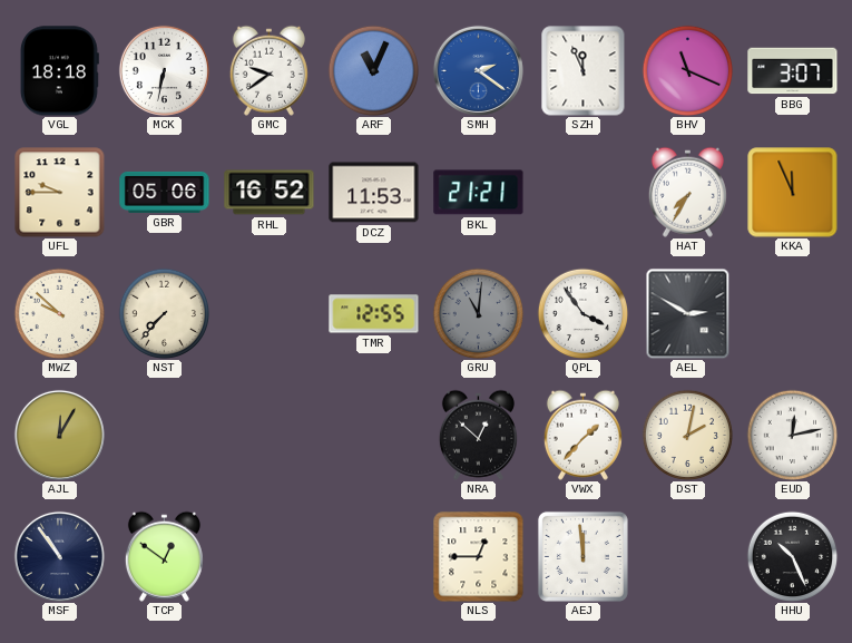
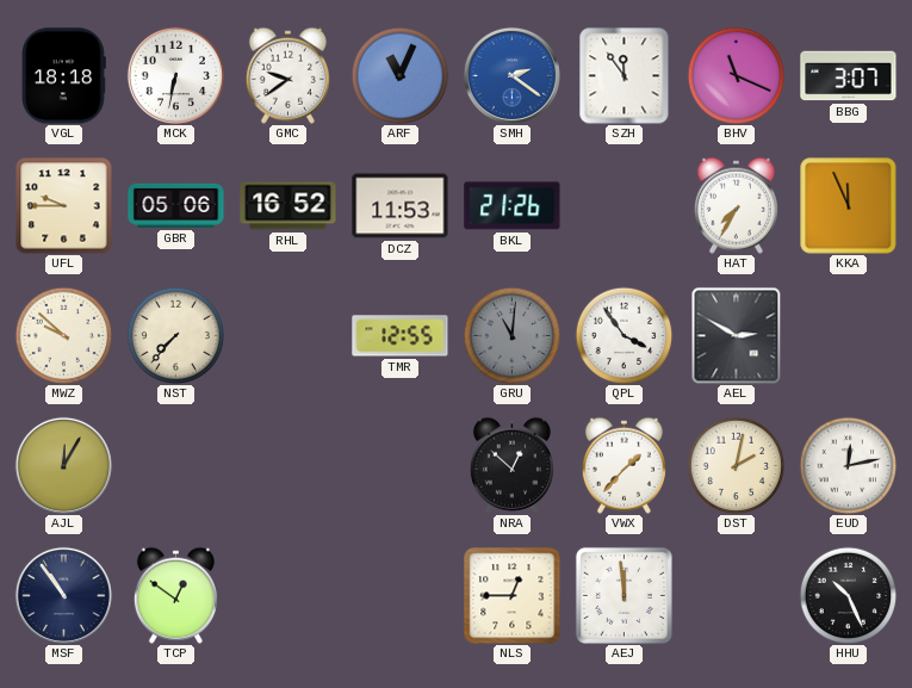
SZH: 11:56 -> 11:54
BKL: 21:21 -> 21:26
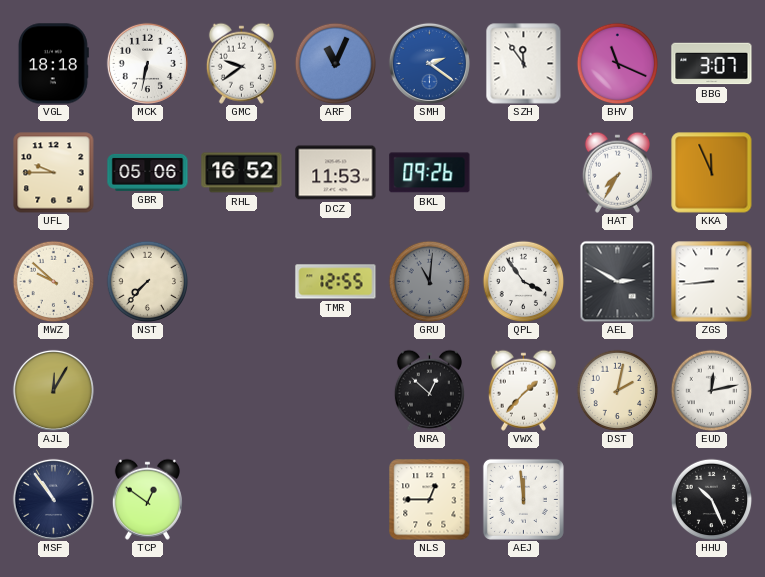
BKL: 21:26 -> 09:26
ZGS: none -> 8:44
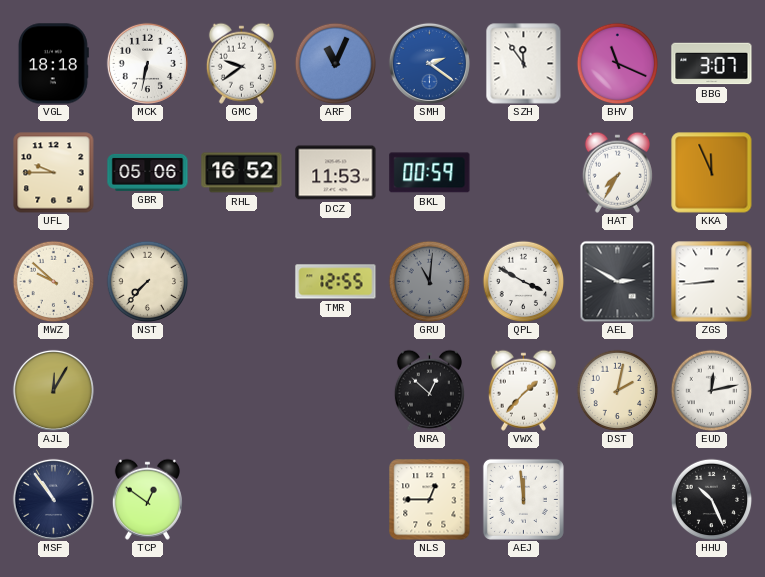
BKL: 09:26 -> 00:59
QPL: 3:54 -> 3:50
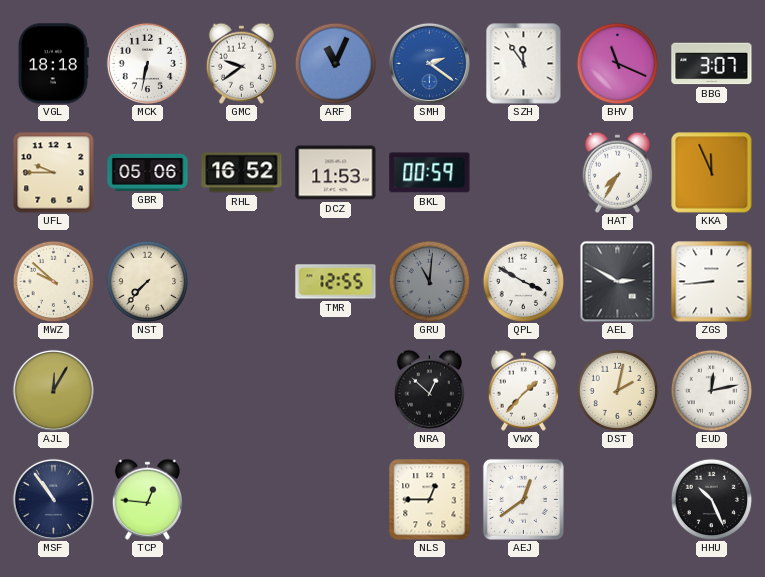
TCP: 12:51 -> 12:46
AEJ: 11:59 -> 12:39
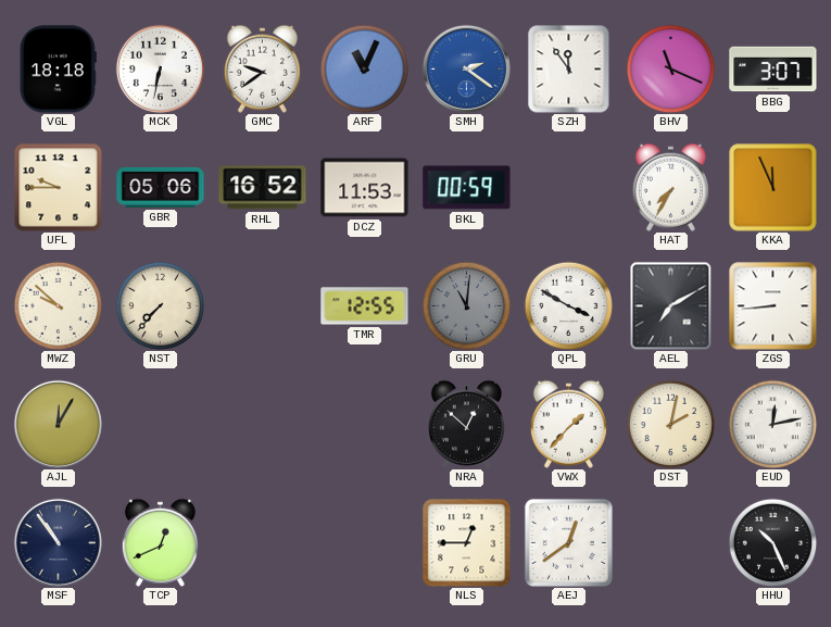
AEL: 2:50 -> 7:10
TCP: 12:46 -> 12:41
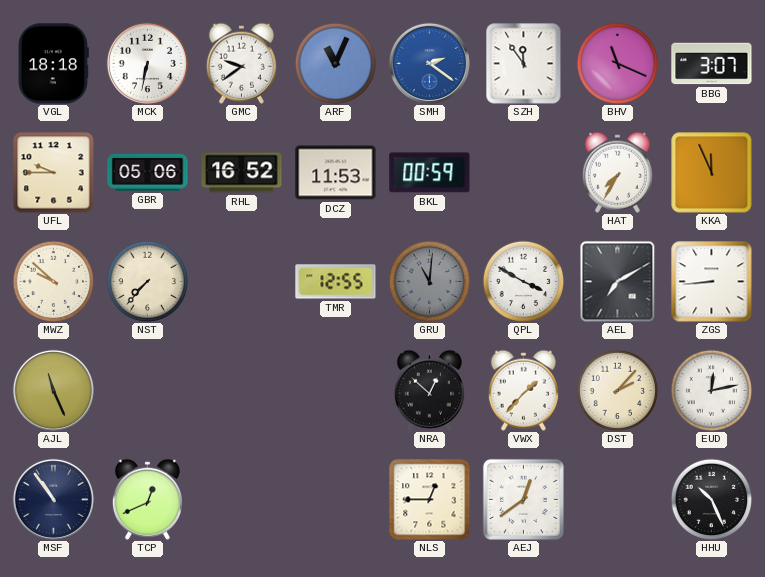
AJL: 12:05 -> 11:26
DST: 2:02 -> 2:07
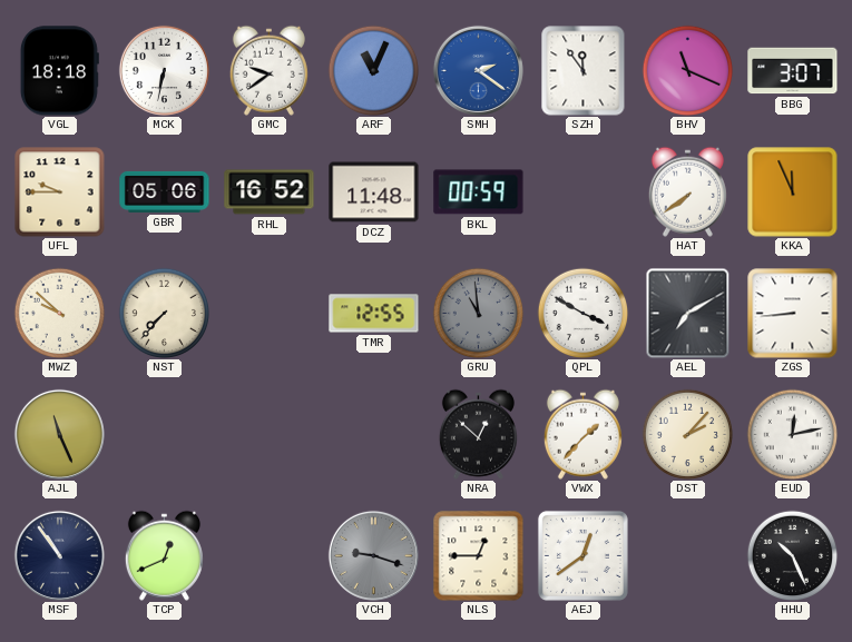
DCZ: 11:53 -> 11:48
HAT: 7:35 -> 7:39
GRU: 11:01 -> 10:59
VCH: none -> 9:18
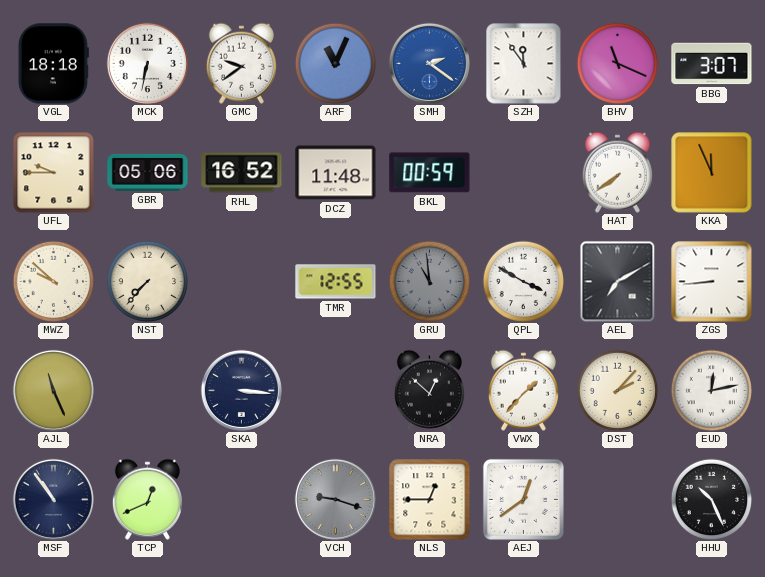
SKA: none -> 3:16
